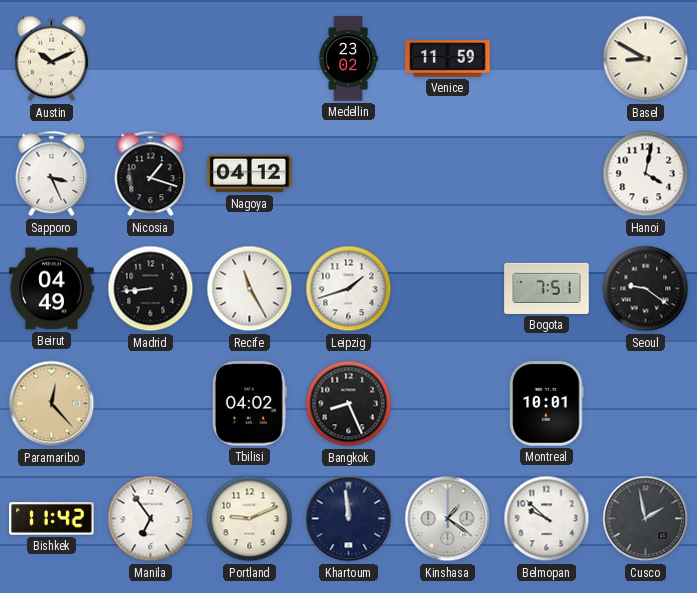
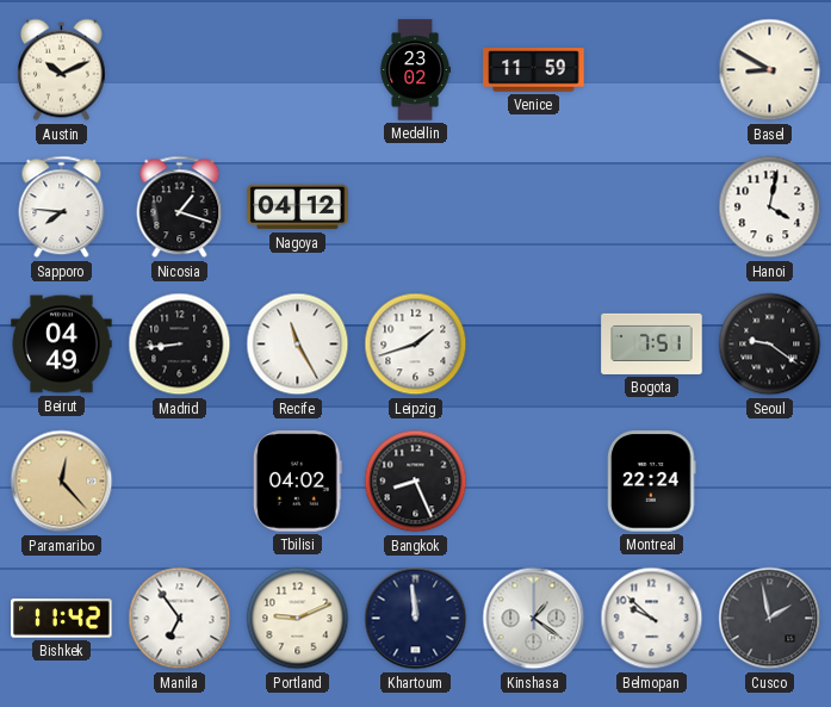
Sapporo: 3:26 -> 7:46
Montreal: 10:01 -> 22:24
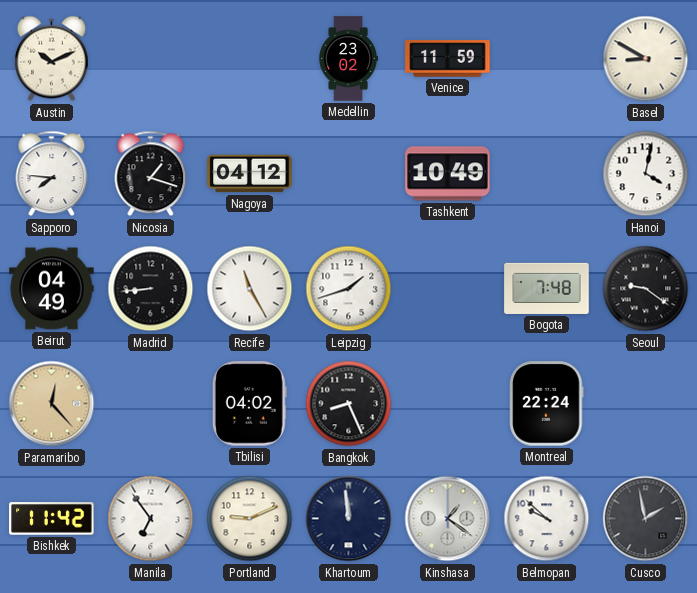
Tashkent: none -> 10:49
Bogota: 7:51 -> 7:48
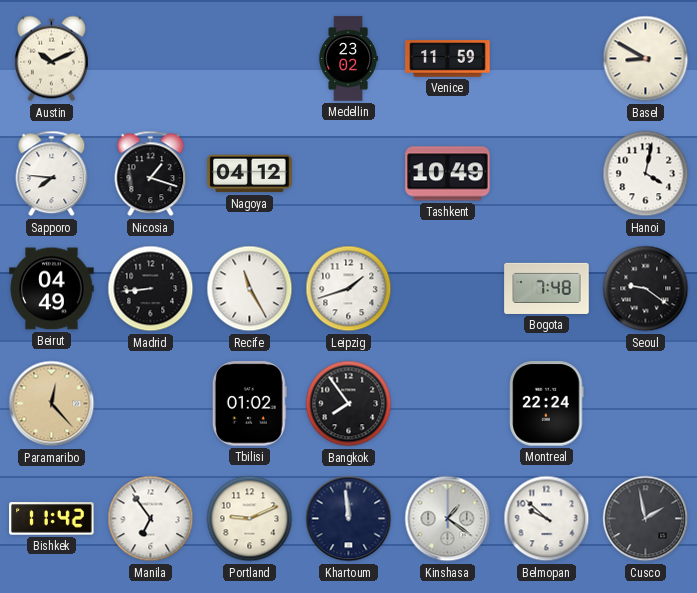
Tbilisi: 04:02 -> 01:02
Bangkok: 8:26 -> 7:54
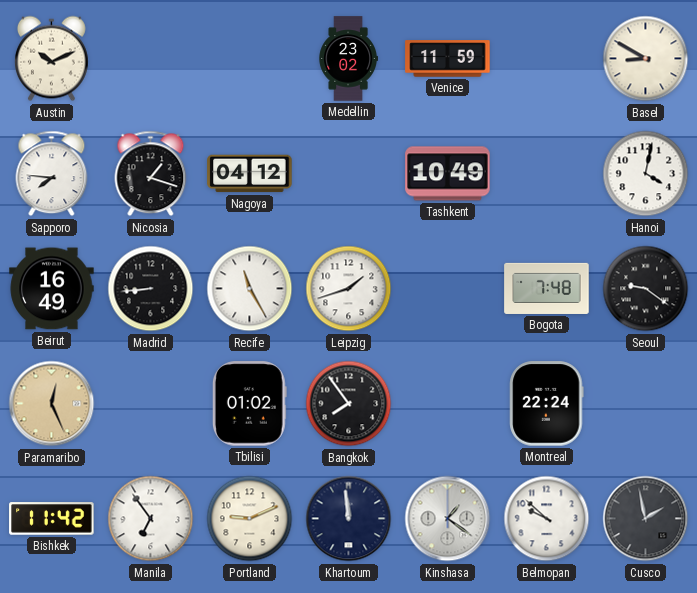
Beirut: 04:49 -> 16:49
Paramaribo: 12:23 -> 12:26
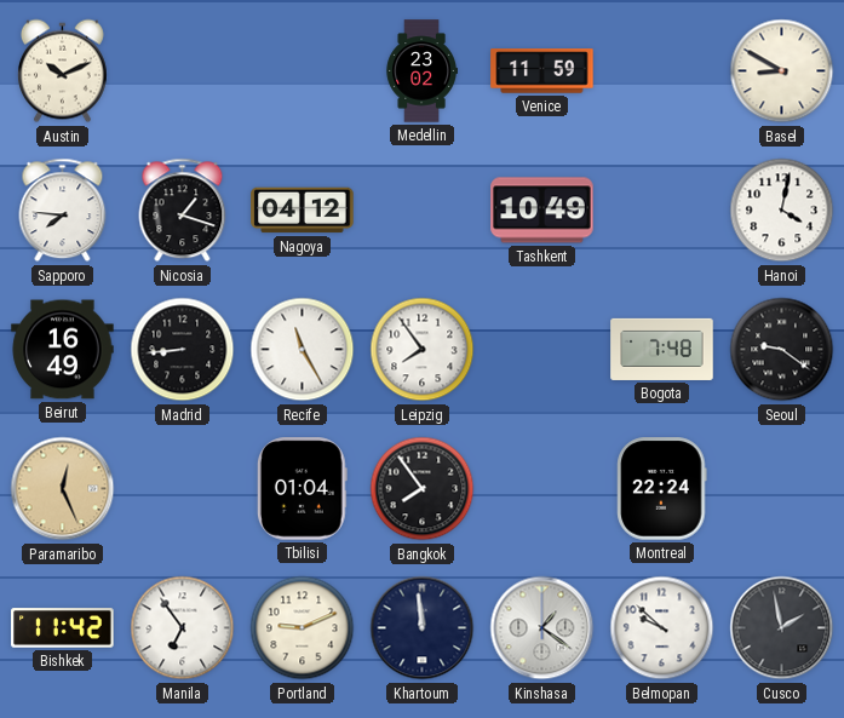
Leipzig: 1:42 -> 7:54
Tbilisi: 01:02 -> 01:04
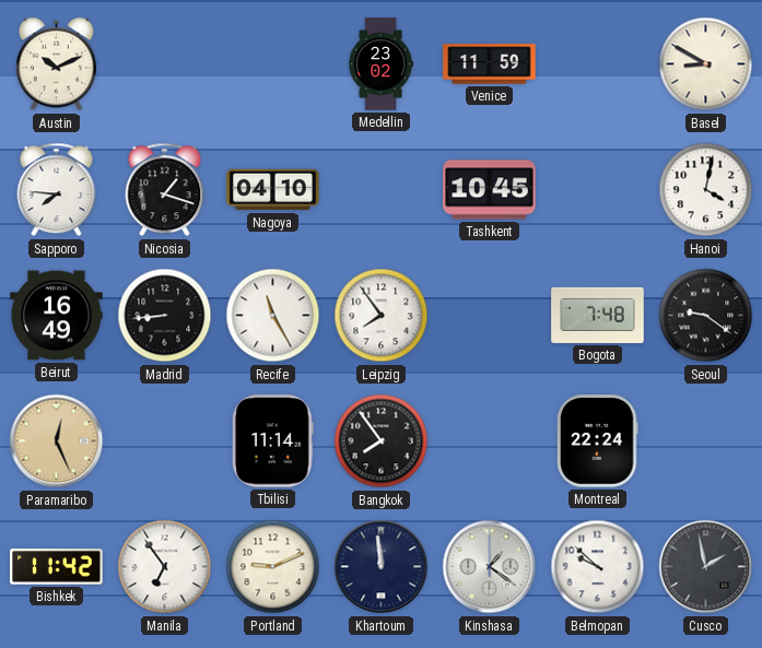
Nagoya: 04:12 -> 04:10
Tashkent: 10:49 -> 10:45
Tbilisi: 01:04 -> 11:14
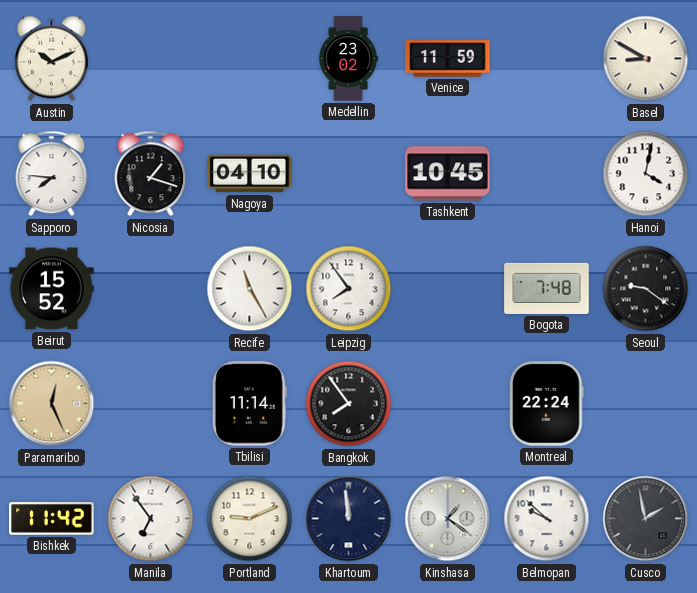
Beirut: 16:49 -> 15:52
Madrid: 8:44 -> none
